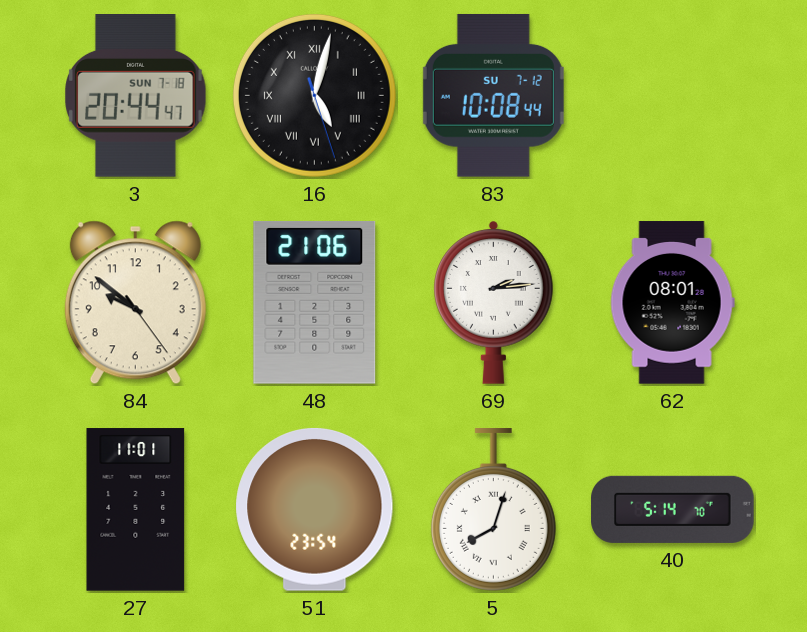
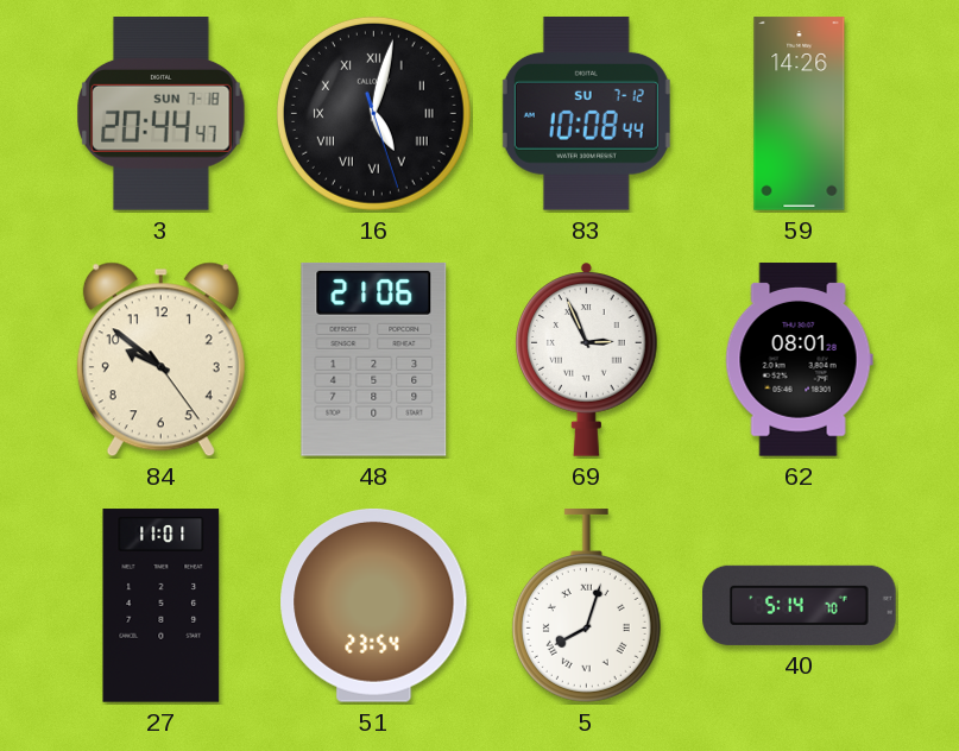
59: none -> 14:26
69: 2:14 -> 2:56
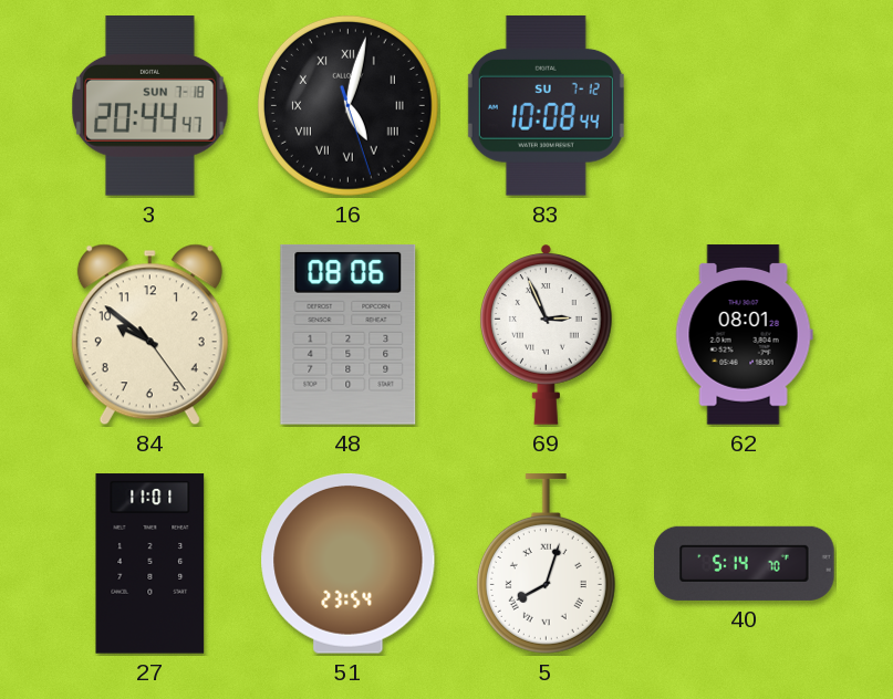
59: 14:26 -> none
48: 21:06 -> 08:06
